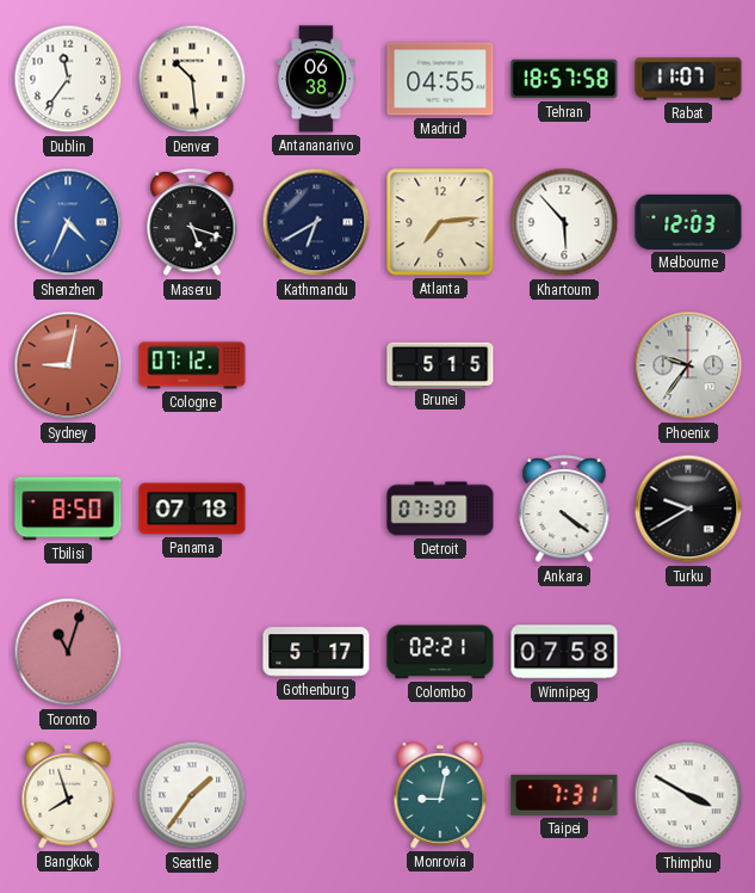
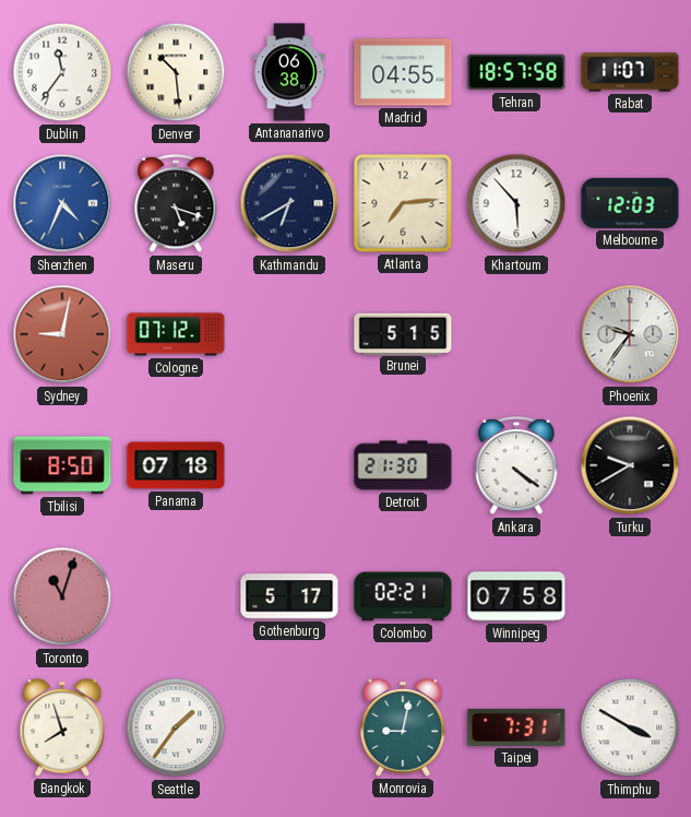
Detroit: 07:30 -> 21:30
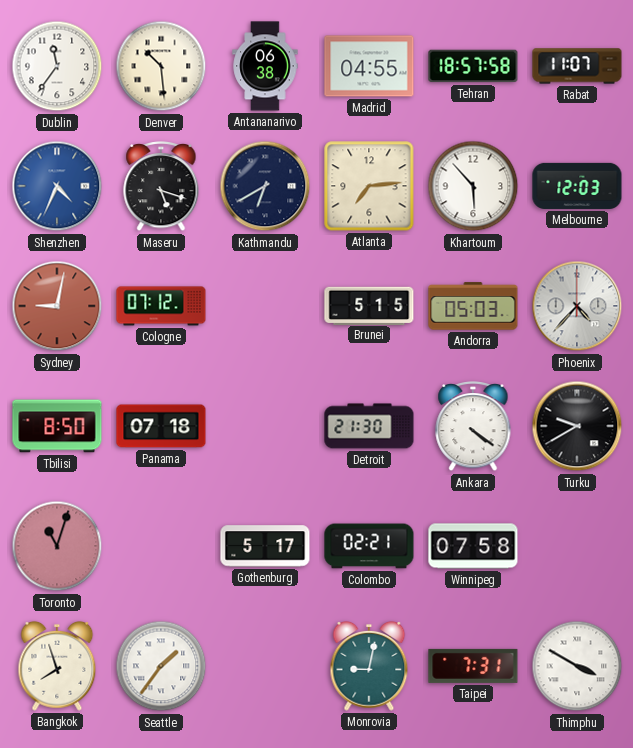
Andorra: none -> 05:03
Phoenix: 9:36 -> 4:37
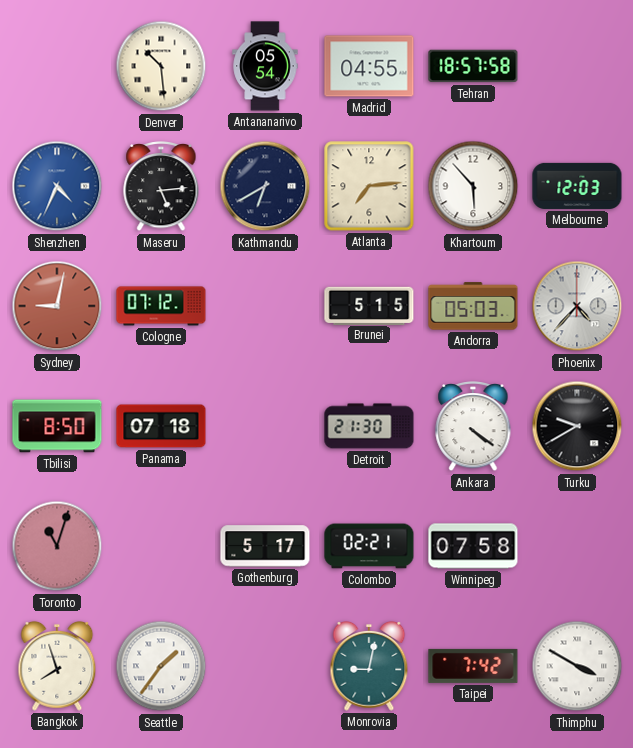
Dublin: 11:36 -> none
Antananarivo: 06:38 -> 05:54
Rabat: 11:07 -> none
Maseru: 5:18 -> 5:14
Taipei: 7:31 -> 7:42
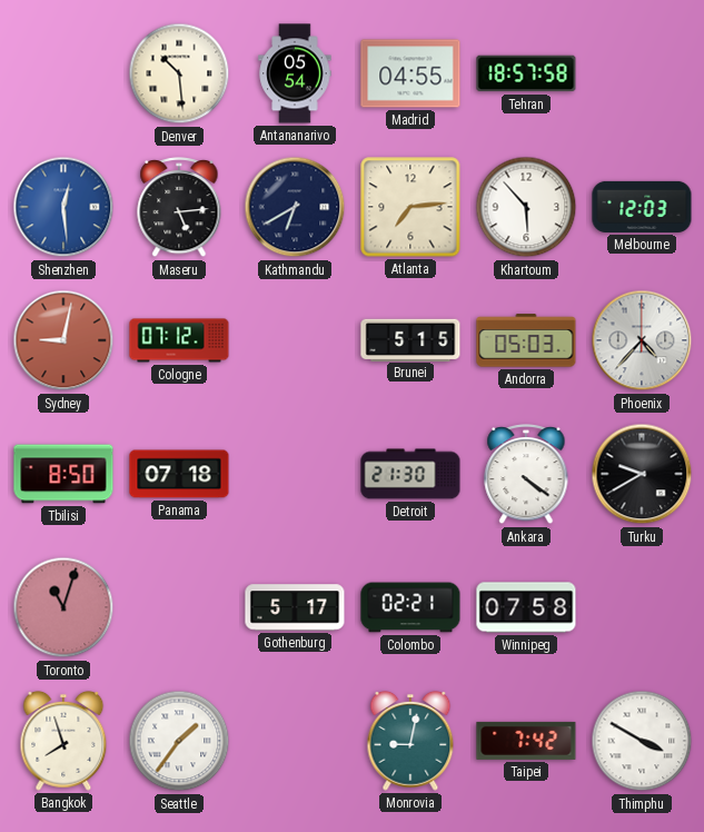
Shenzhen: 4:34 -> 12:29
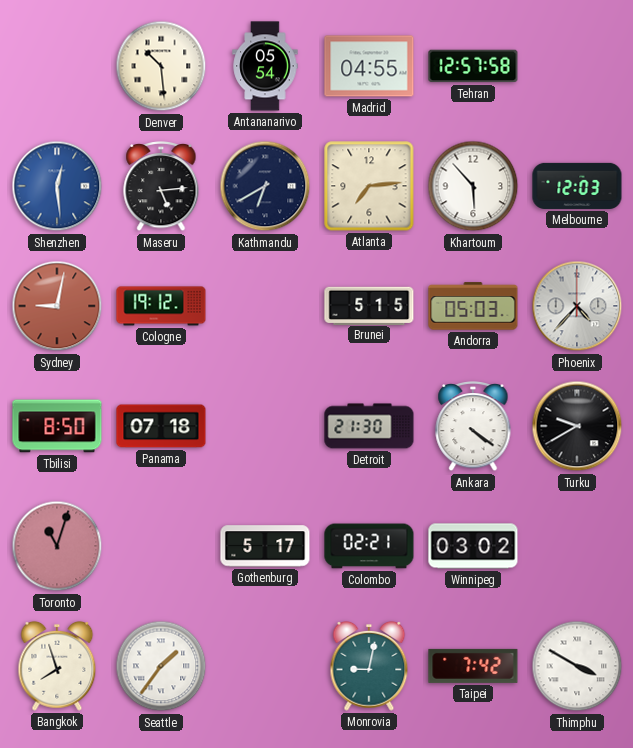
Tehran: 18:57 -> 12:57
Cologne: 07:12 -> 19:12
Winnipeg: 07:58 -> 03:02
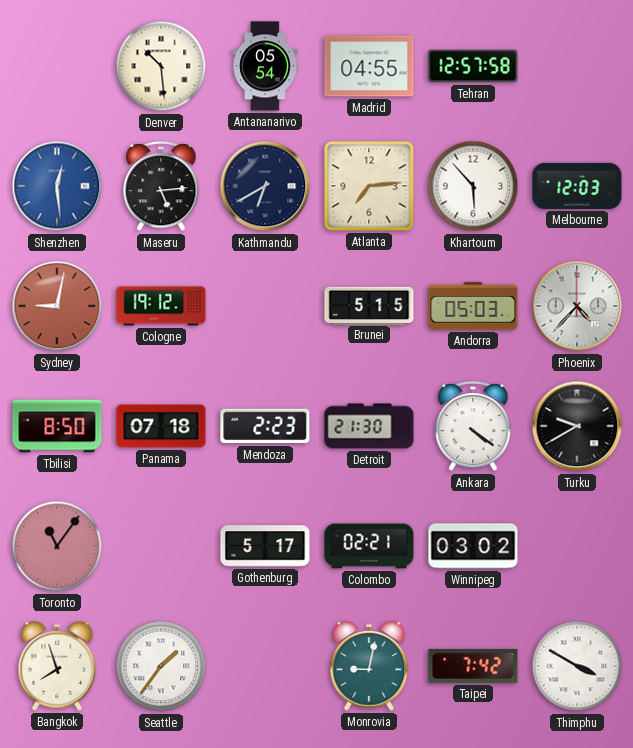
Mendoza: none -> 2:23
Toronto: 11:03 -> 11:06
